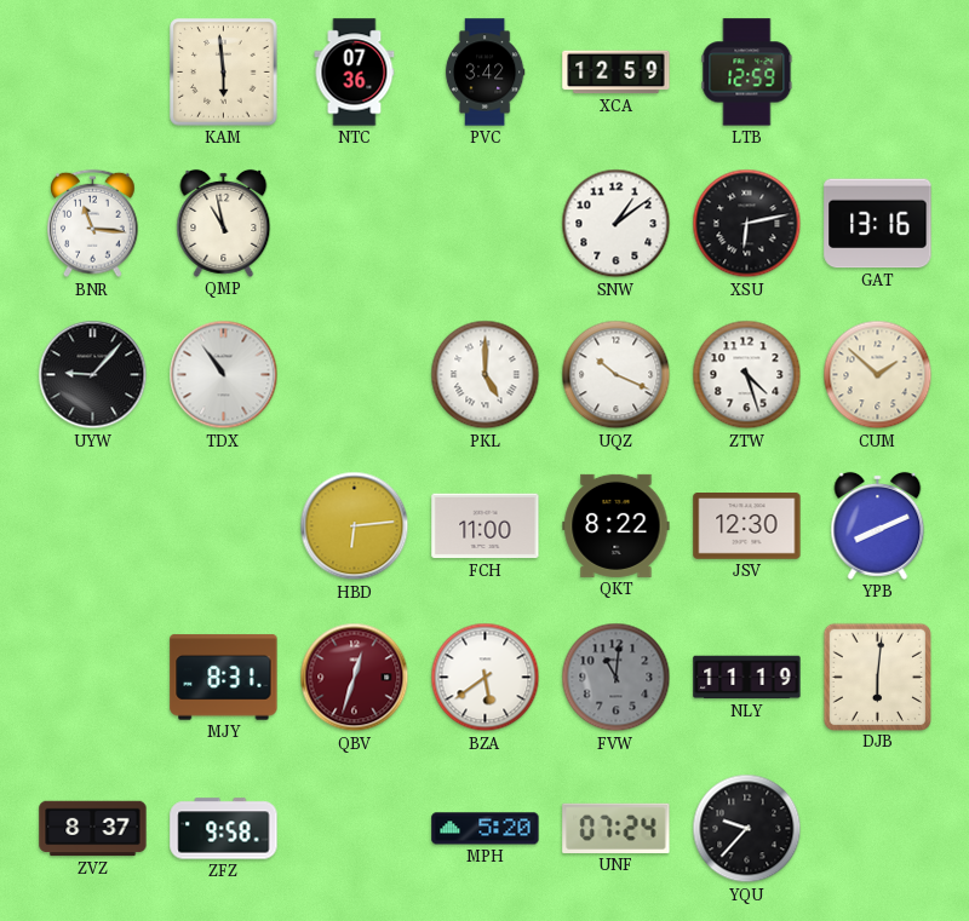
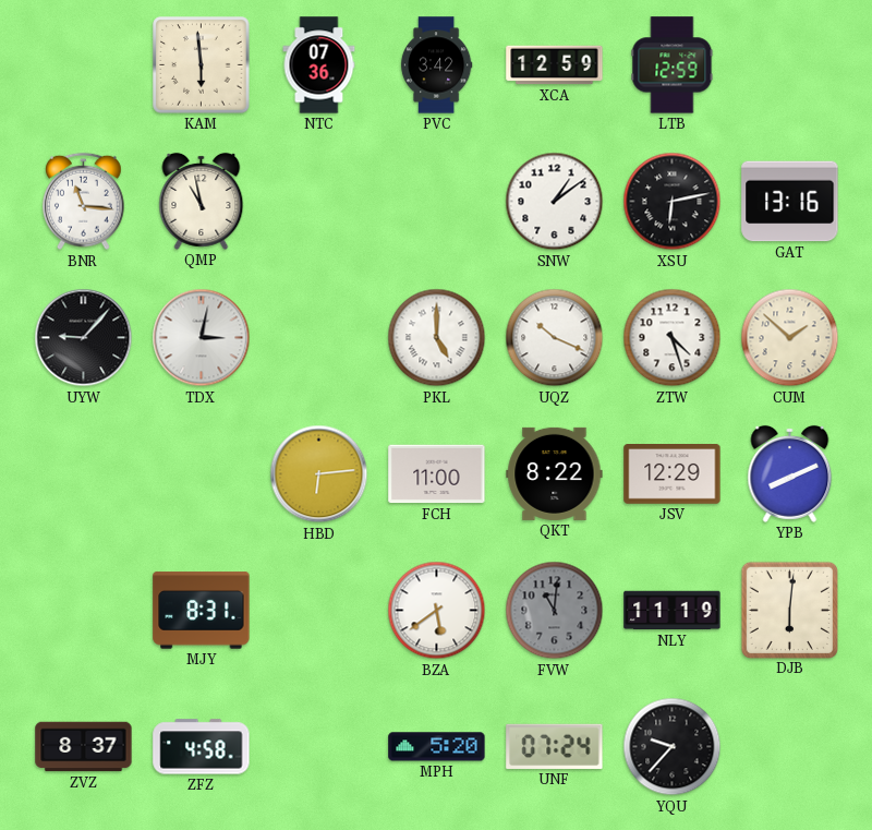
TDX: 10:54 -> 3:02
JSV: 12:30 -> 12:29
QBV: 12:33 -> none
ZFZ: 9:58 -> 4:58
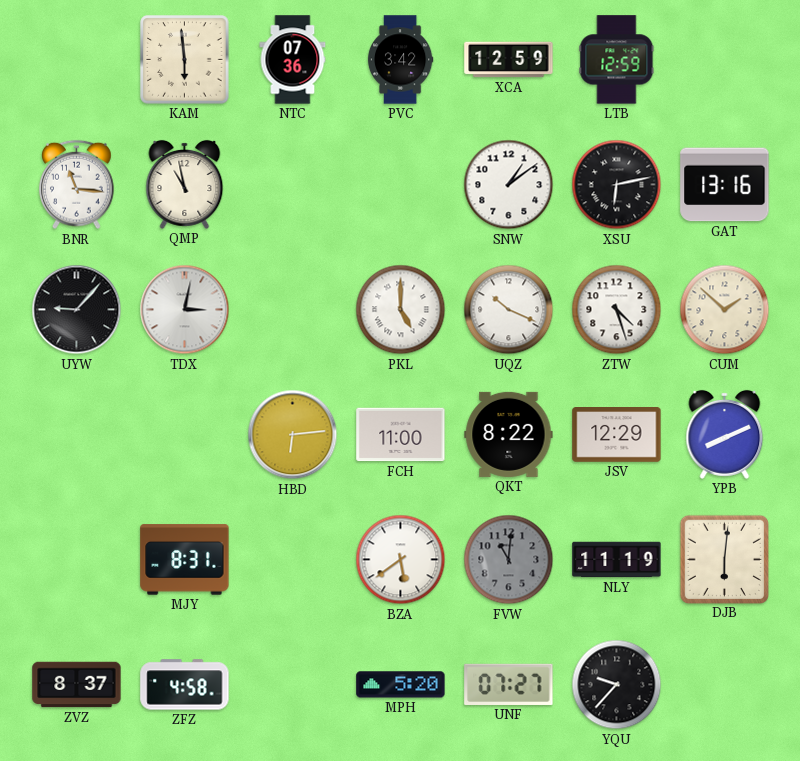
UNF: 07:24 -> 07:27
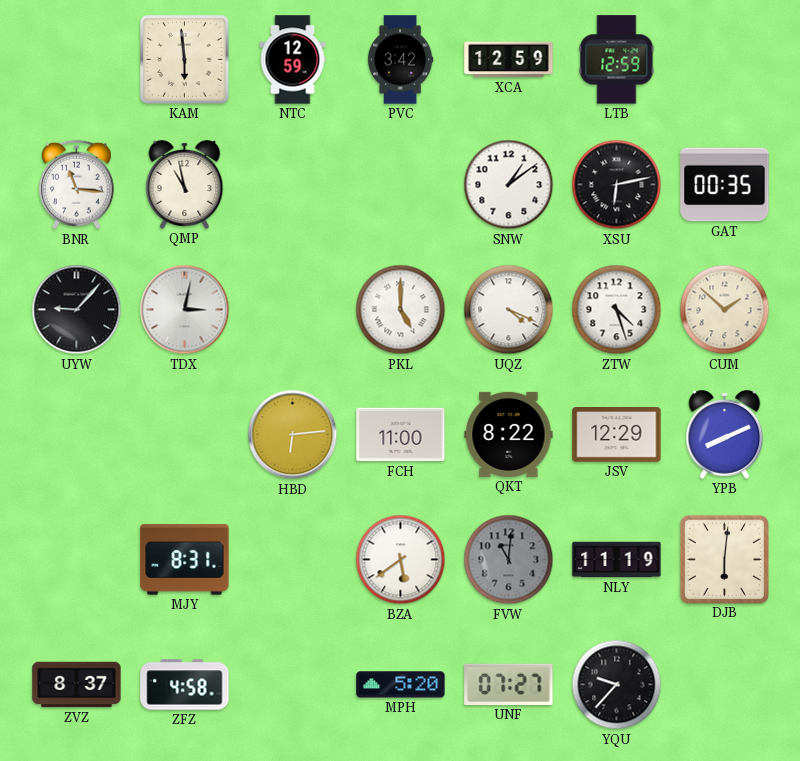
NTC: 07:36 -> 12:59
GAT: 13:16 -> 00:35
UQZ: 10:19 -> 4:19
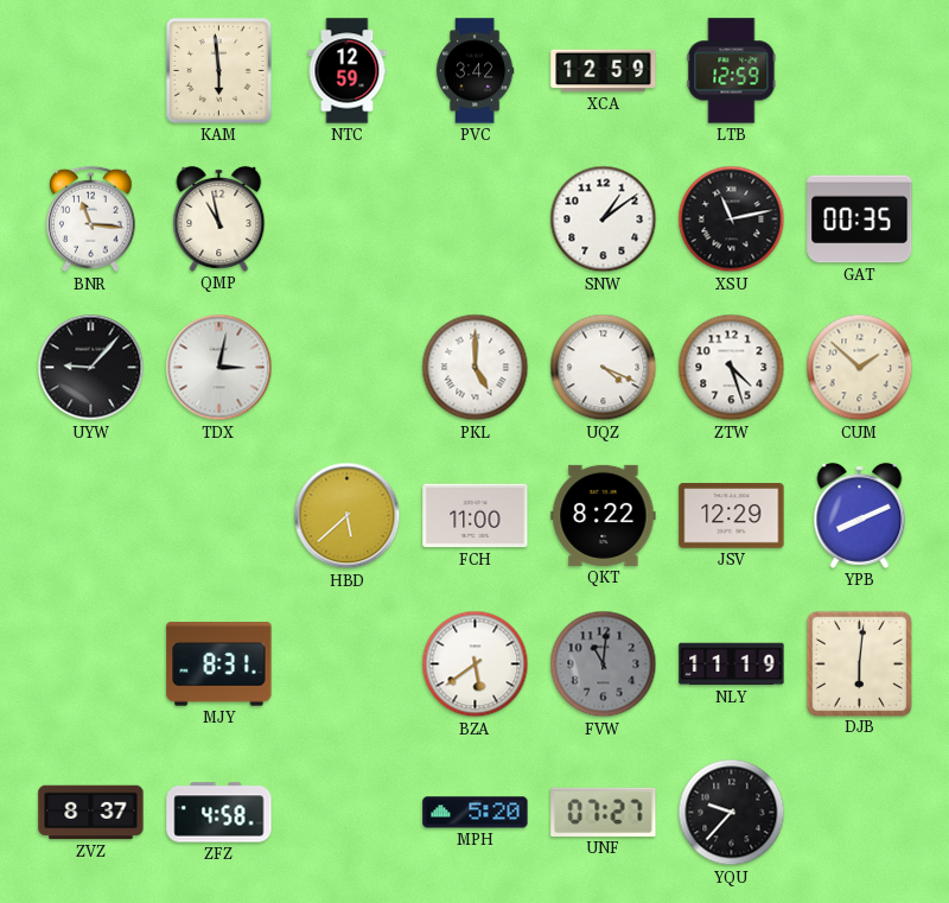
XSU: 6:13 -> 11:13
HBD: 6:14 -> 5:38
